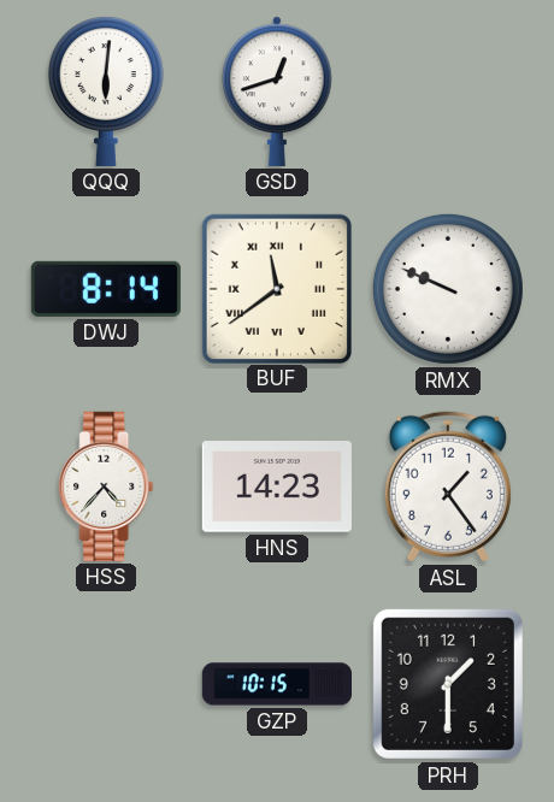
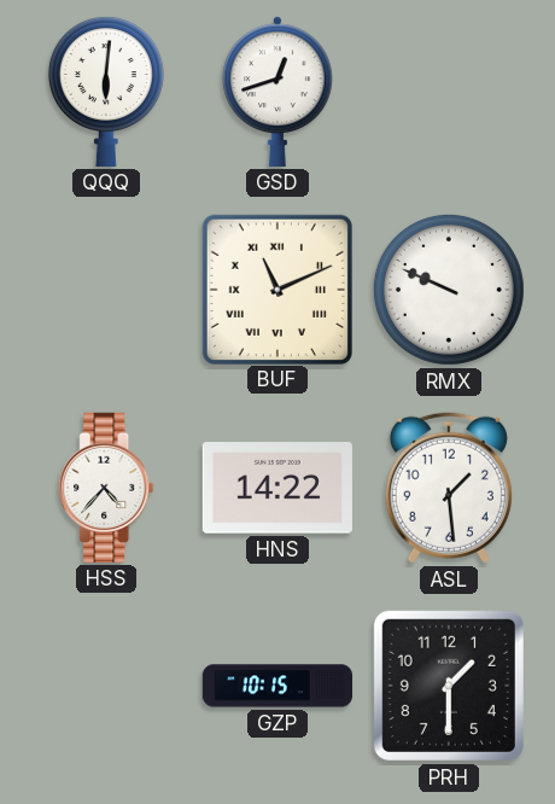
DWJ: 8:14 -> none
BUF: 11:39 -> 11:11
HNS: 14:23 -> 14:22
ASL: 1:24 -> 1:29
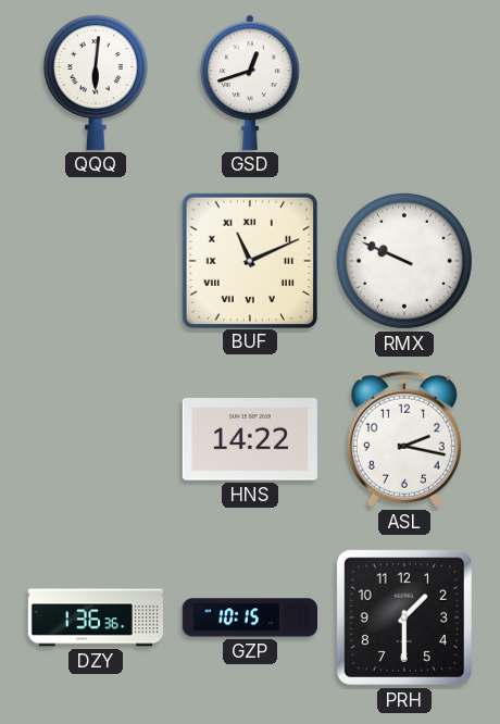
HSS: 4:37 -> none
ASL: 1:29 -> 2:17
DZY: none -> 1:36
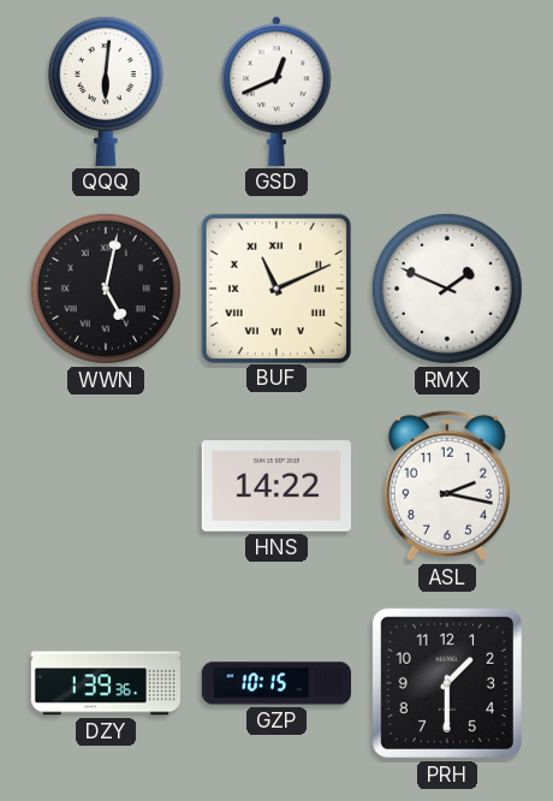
GSD: 12:42 -> 12:41
WWN: none -> 5:02
RMX: 9:49 -> 1:49
DZY: 1:36 -> 1:39
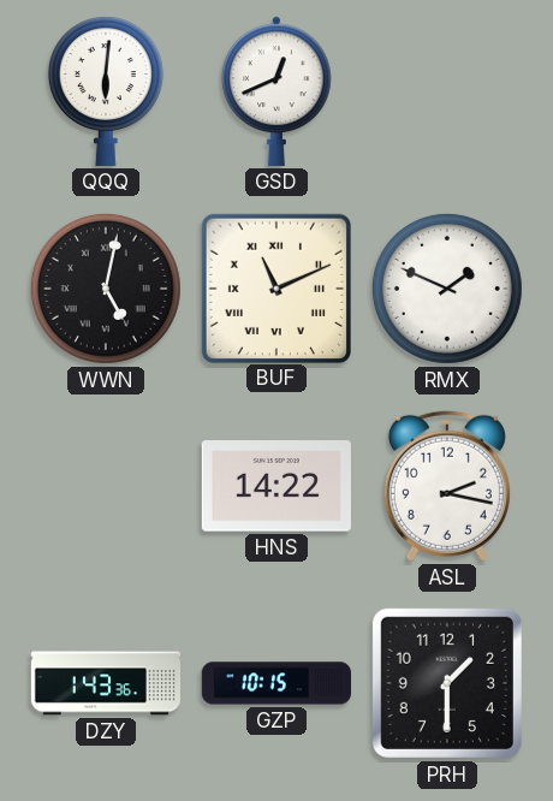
DZY: 1:39 -> 1:43
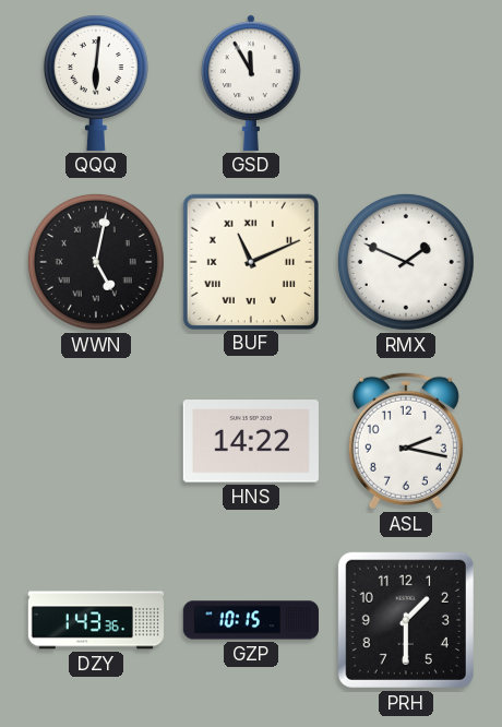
GSD: 12:41 -> 11:55
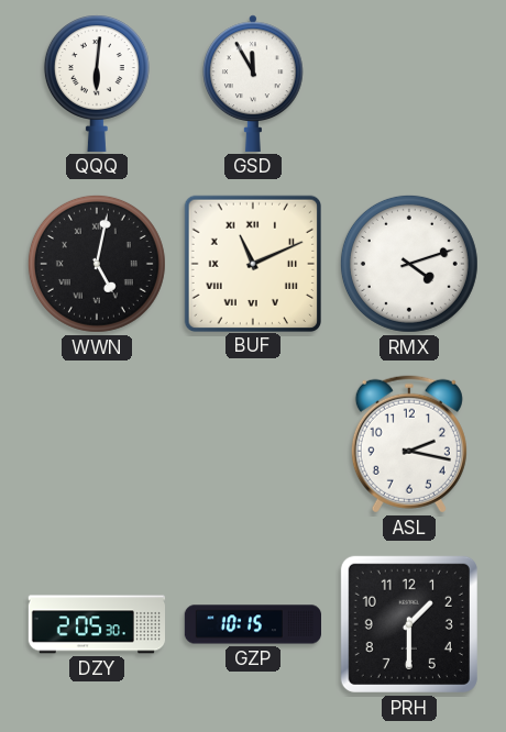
RMX: 1:49 -> 4:12
HNS: 14:22 -> none
DZY: 1:43 -> 2:05
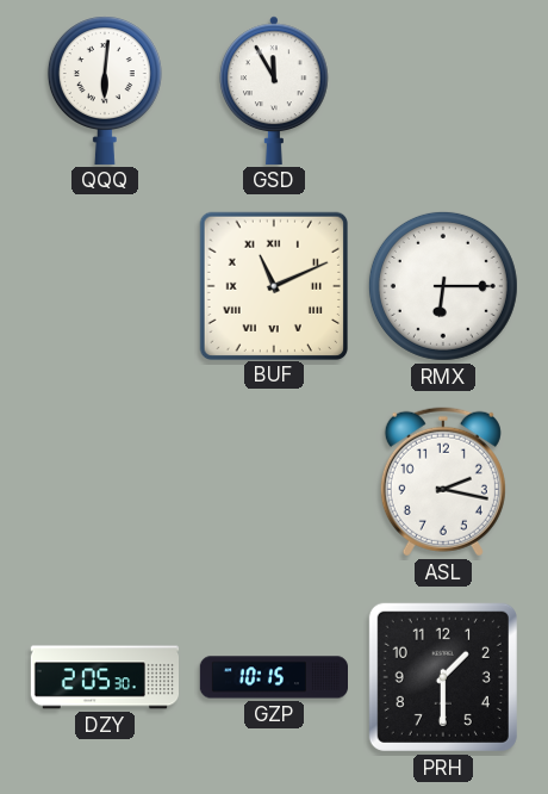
WWN: 5:02 -> none
RMX: 4:12 -> 6:15
